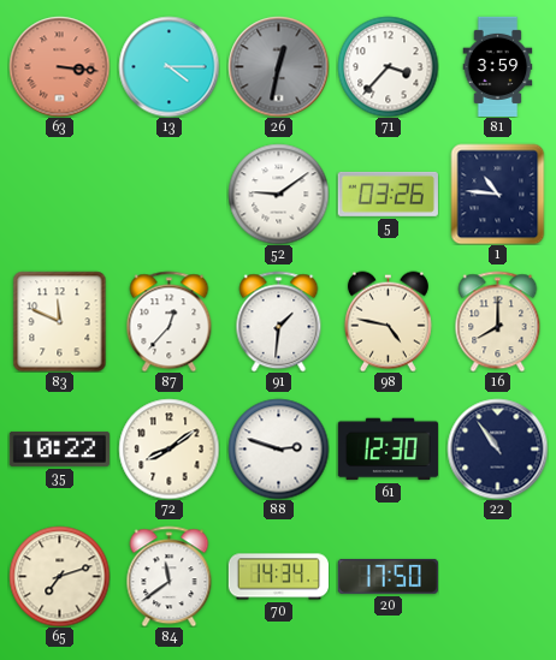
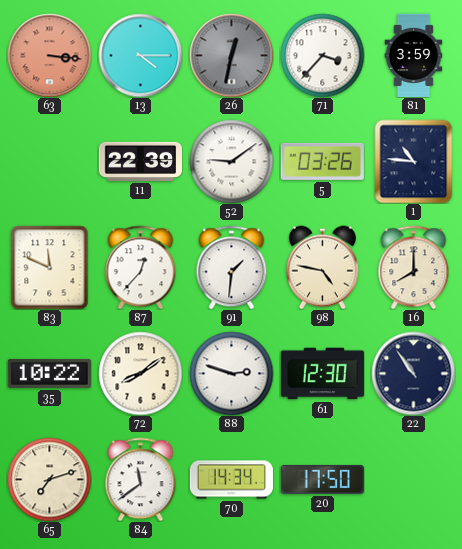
11: none -> 22:39
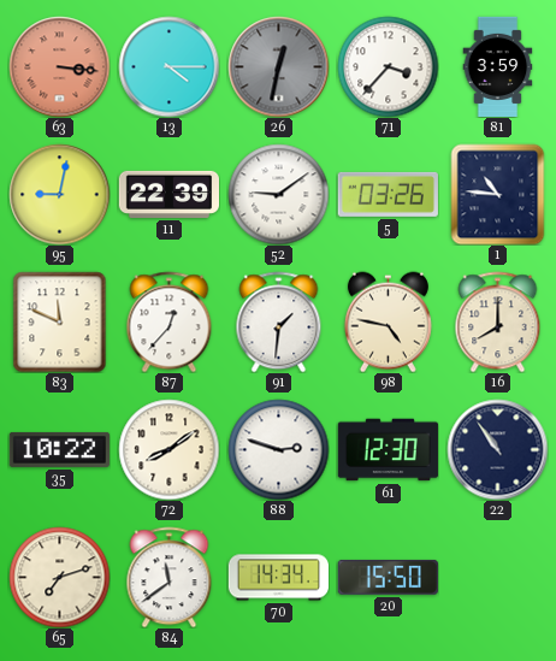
95: none -> 9:02
20: 17:50 -> 15:50
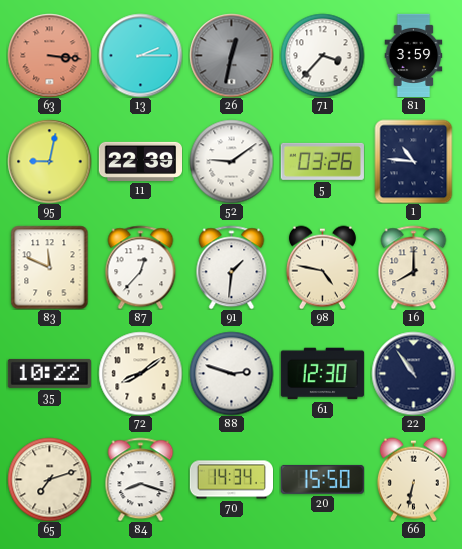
13: 4:15 -> 2:15
84: 11:39 -> 8:18
66: none -> 6:32
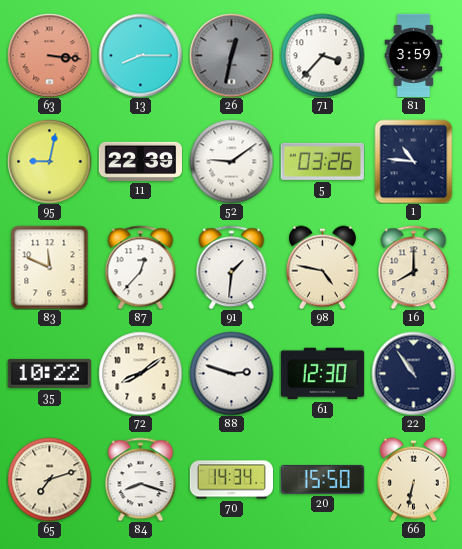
13: 2:15 -> 8:15
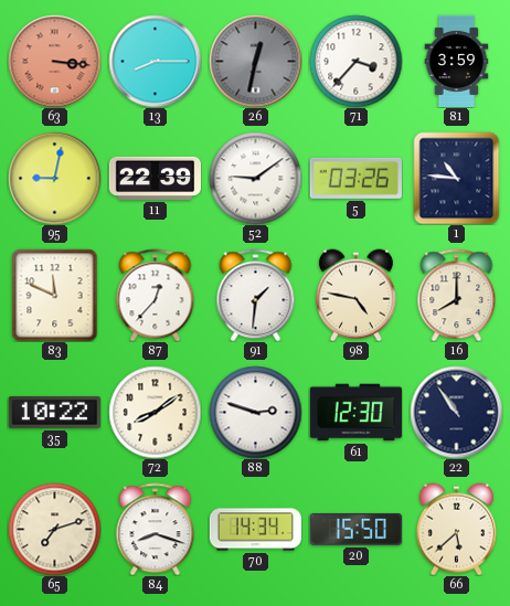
66: 6:32 -> 5:38
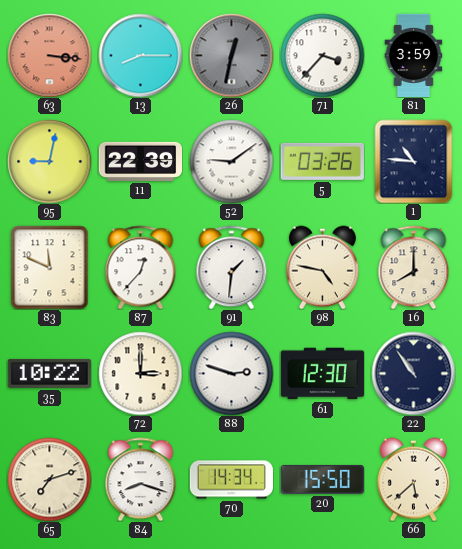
72: 8:09 -> 3:00
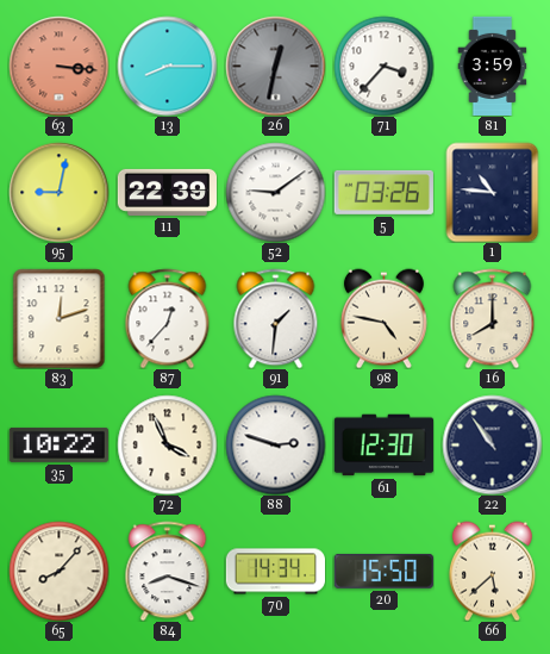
83: 11:49 -> 12:12
72: 3:00 -> 3:56
65: 7:12 -> 8:07
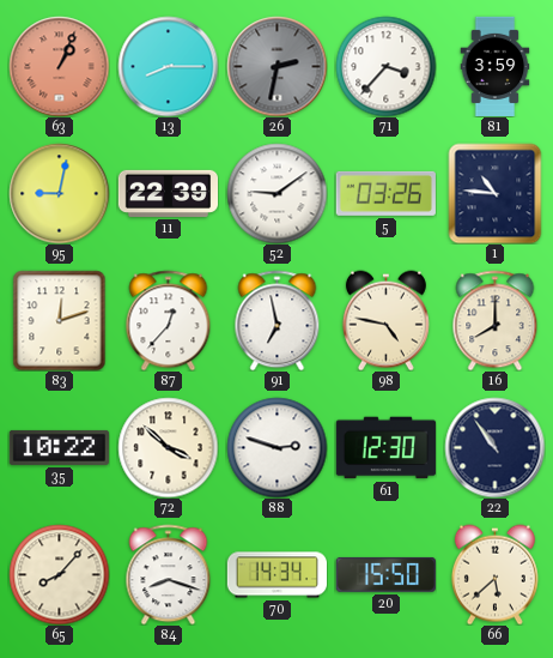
63: 3:16 -> 1:04
26: 12:32 -> 2:32
91: 1:31 -> 6:58
72: 3:56 -> 3:52
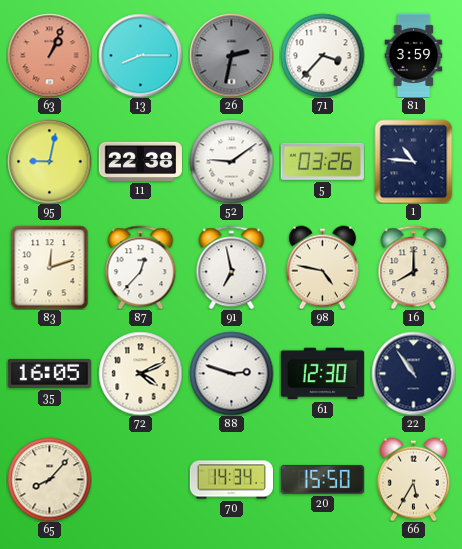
11: 22:39 -> 22:38
35: 10:22 -> 16:05
72: 3:52 -> 4:11
84: 8:18 -> none
66: 5:38 -> 5:35
